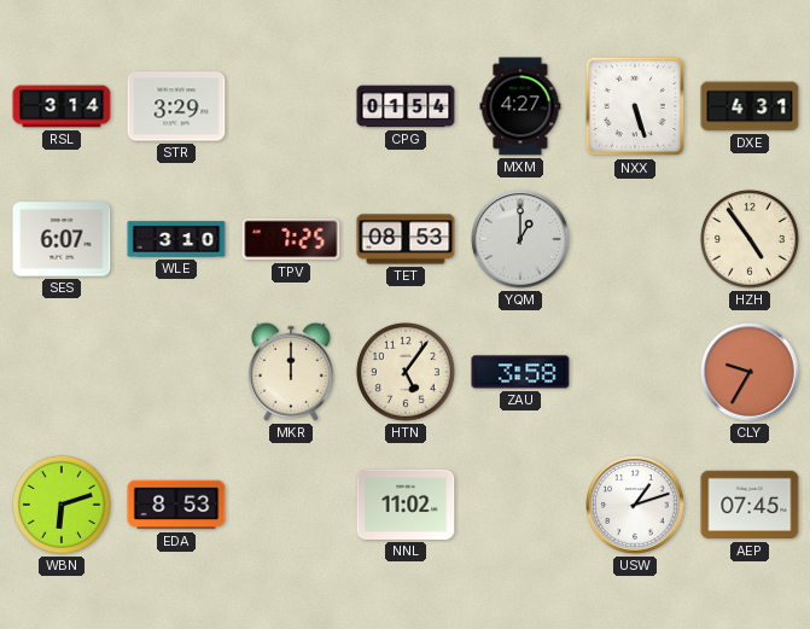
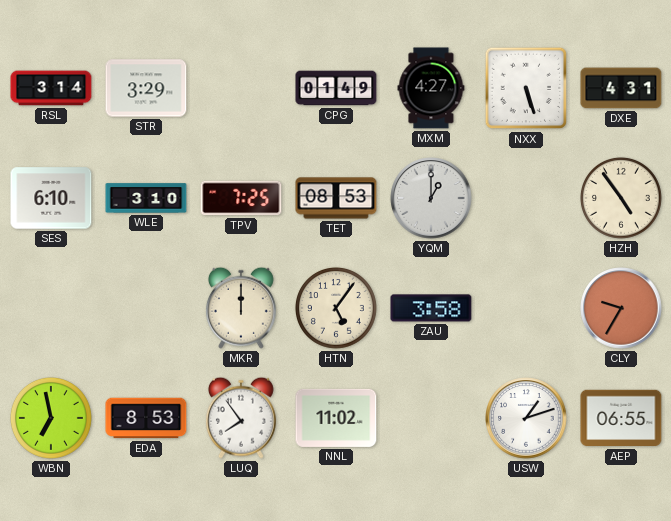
CPG: 01:54 -> 01:49
SES: 6:07 -> 6:10
WBN: 6:12 -> 6:58
LUQ: none -> 7:54
AEP: 07:45 -> 06:55
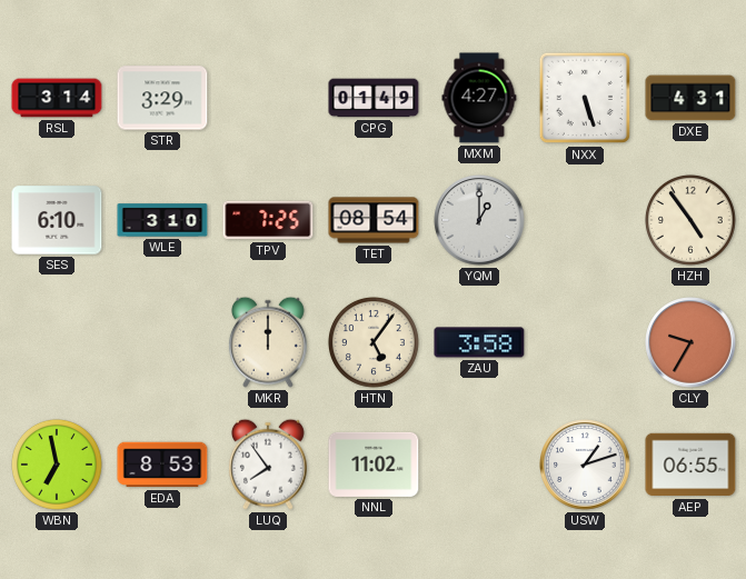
TET: 08:53 -> 08:54
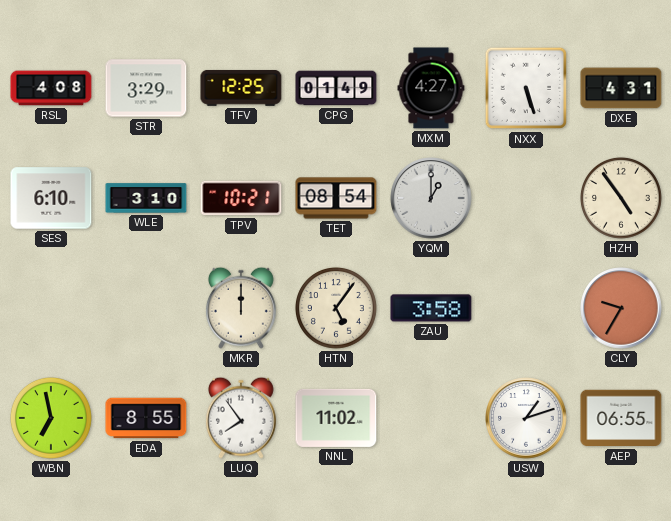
RSL: 3:14 -> 4:08
TFV: none -> 12:25
TPV: 7:25 -> 10:21
EDA: 8:53 -> 8:55
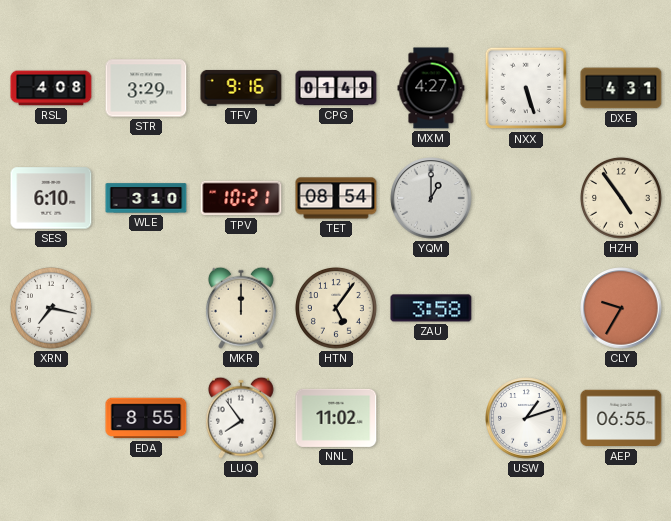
TFV: 12:25 -> 9:16
XRN: none -> 7:17
WBN: 6:58 -> none
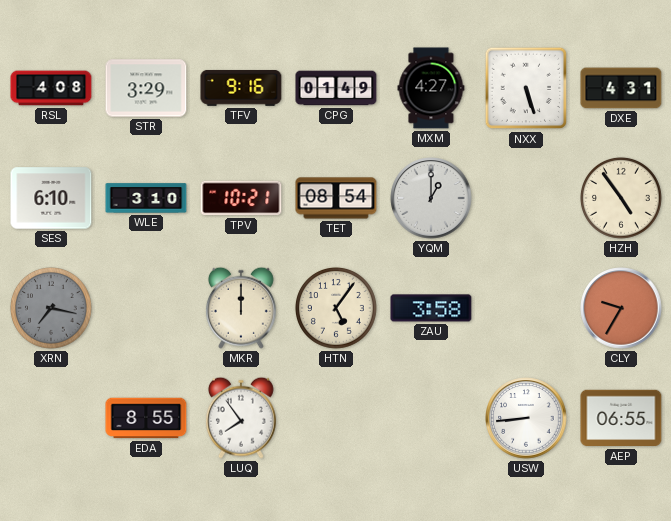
XRN dial: white -> grey
NNL: 11:02 -> none
USW: 1:12 -> 8:44
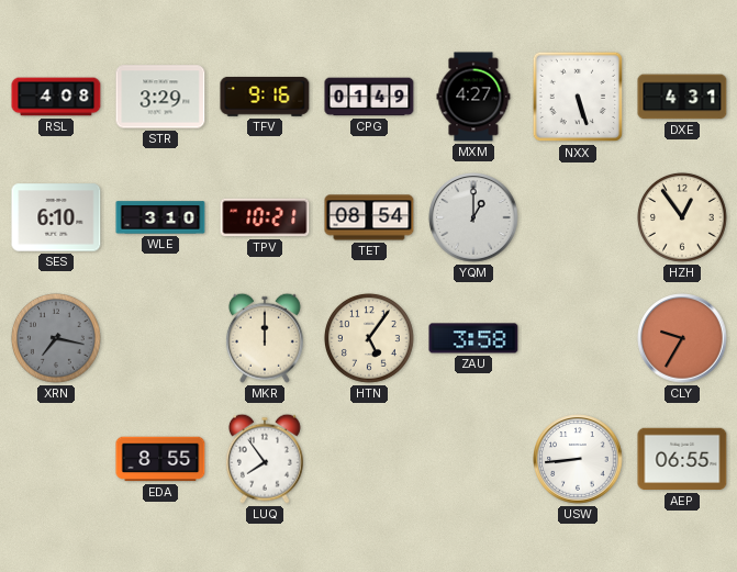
HZH: 4:54 -> 12:54
